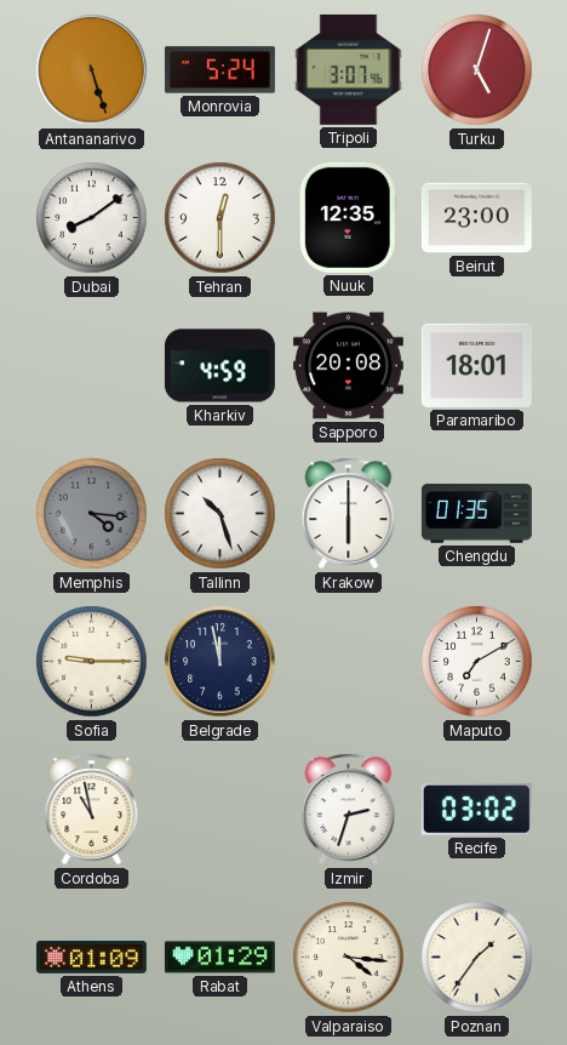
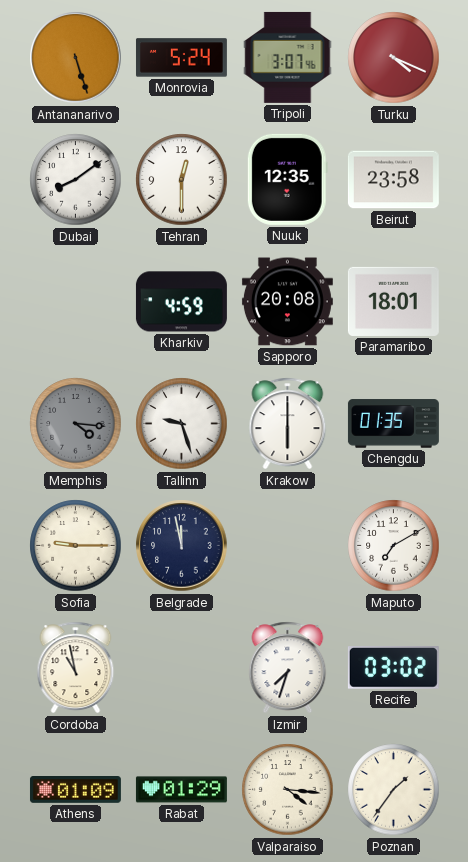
Turku: 5:03 -> 4:19
Beirut: 23:00 -> 23:58
Tallinn: 10:27 -> 9:27
Izmir: 2:33 -> 7:33
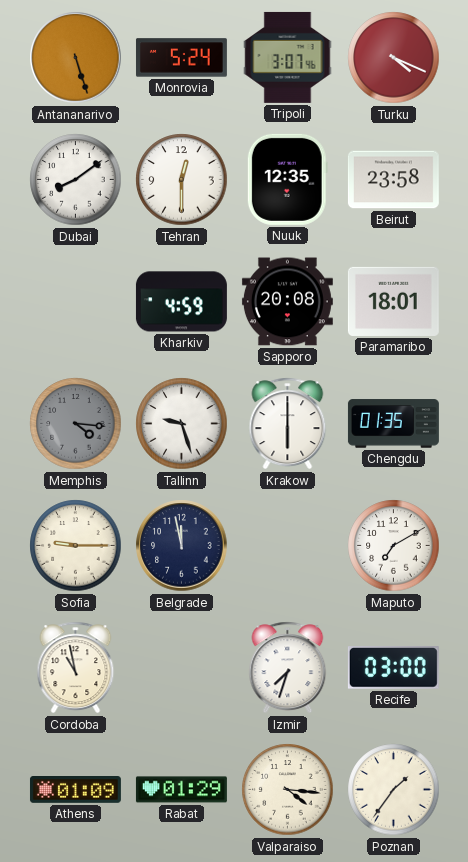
Recife: 03:02 -> 03:00
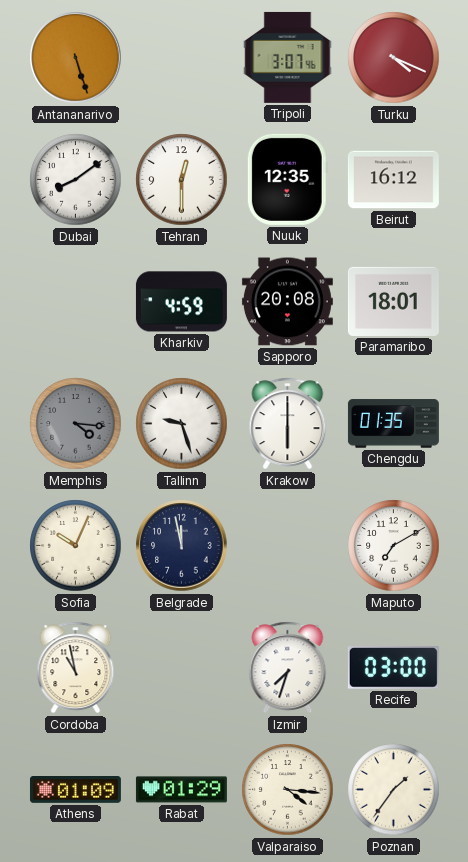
Monrovia: 5:24 -> none
Beirut: 23:58 -> 16:12
Sofia: 9:15 -> 10:04
